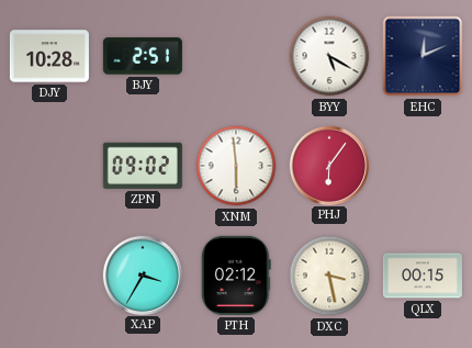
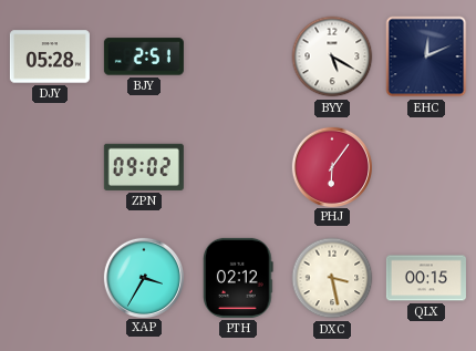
DJY: 10:28 -> 05:28
XNM: 5:59 -> none
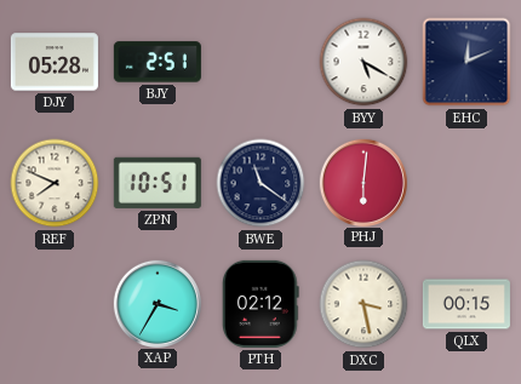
REF: none -> 7:49
ZPN: 09:02 -> 10:51
BWE: none -> 11:21
PHJ: 6:06 -> 6:01
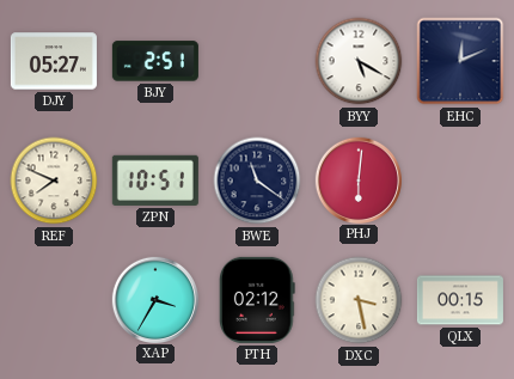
DJY: 05:28 -> 05:27
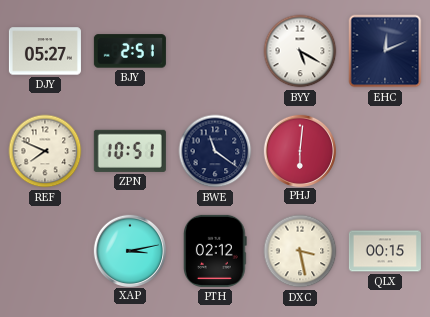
XAP: 3:35 -> 3:13
